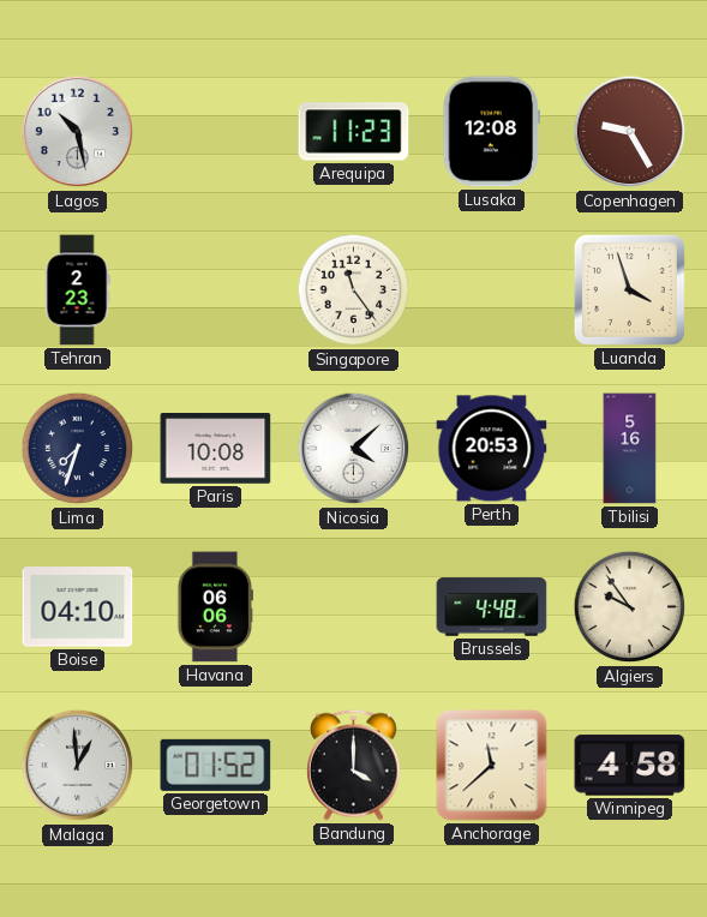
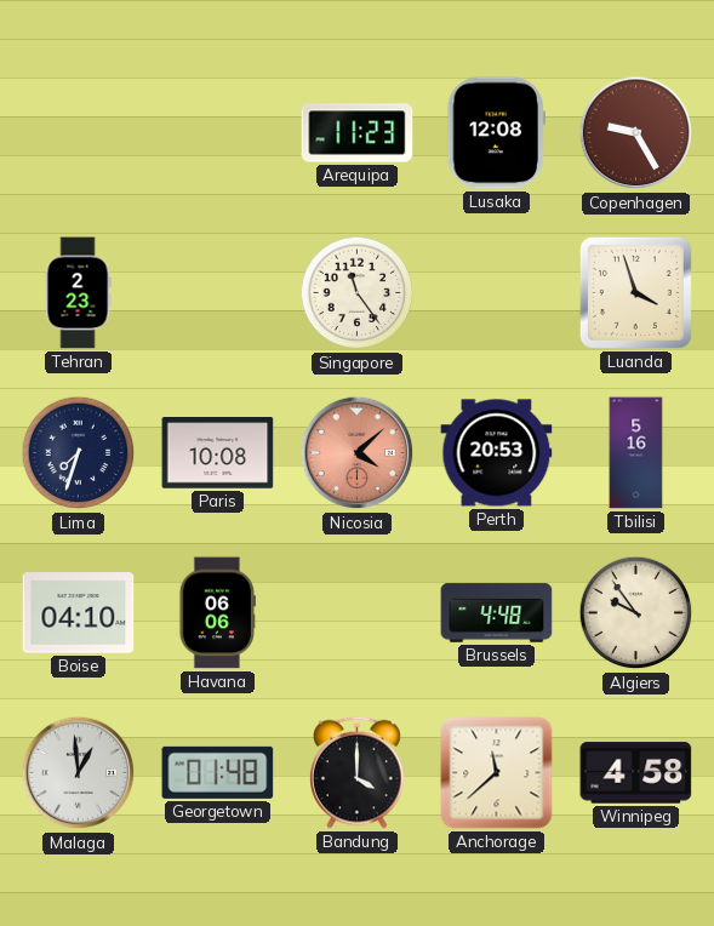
Lagos: 10:28 -> none
Nicosia dial: white -> salmon
Georgetown: 01:52 -> 01:48
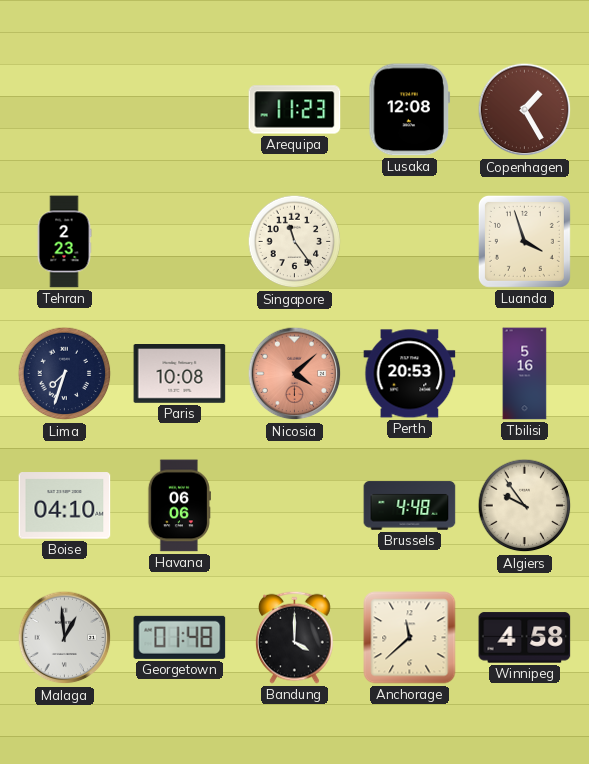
Copenhagen: 9:25 -> 1:25
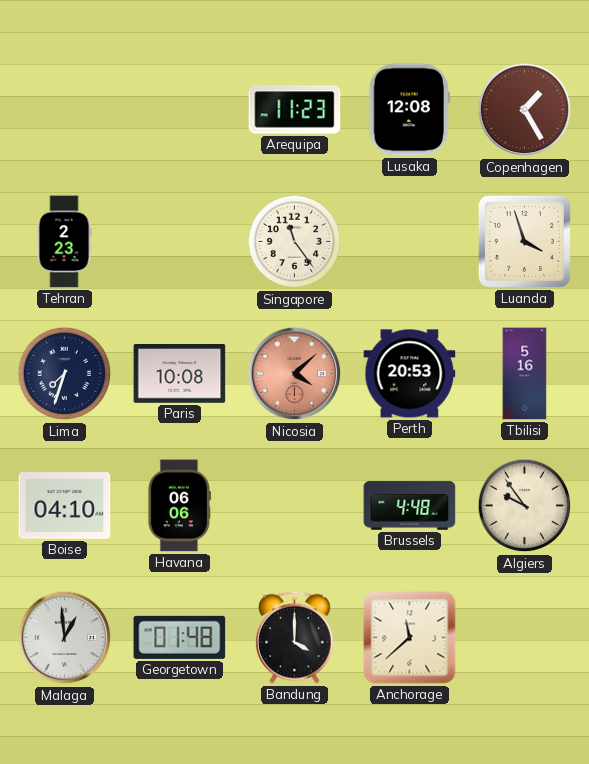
Winnipeg: 4:58 -> none
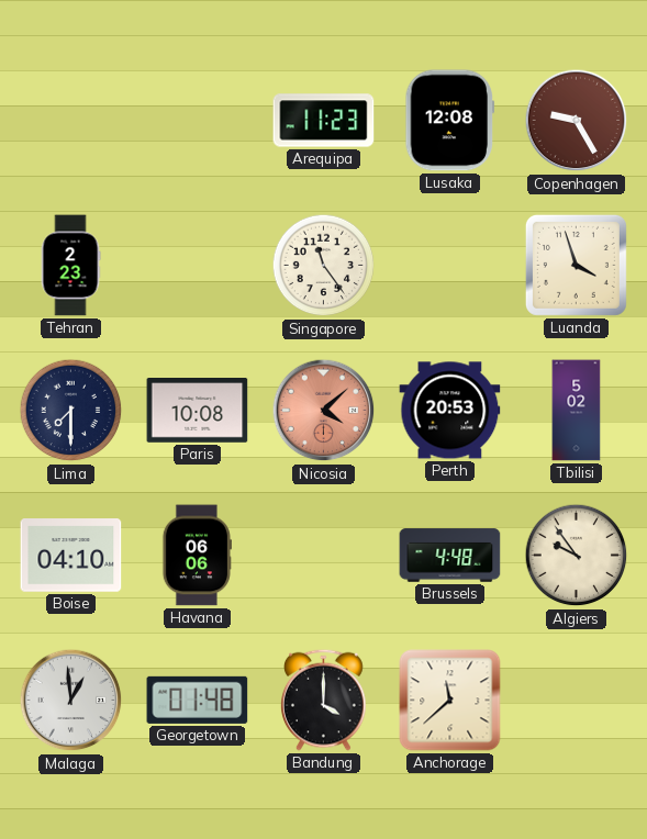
Copenhagen: 1:25 -> 9:25
Lima: 7:33 -> 7:30
Tbilisi: 5:16 -> 5:02
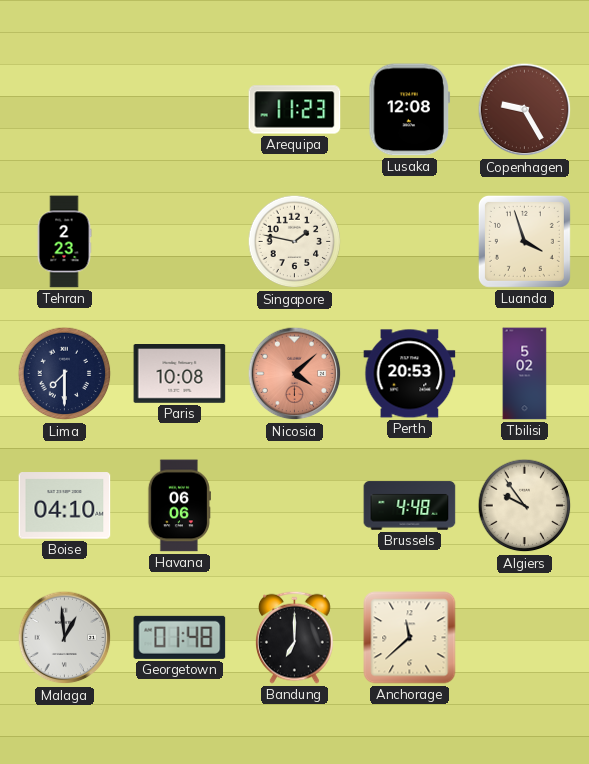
Singapore: 11:24 -> 1:47
Bandung: 4:00 -> 7:00
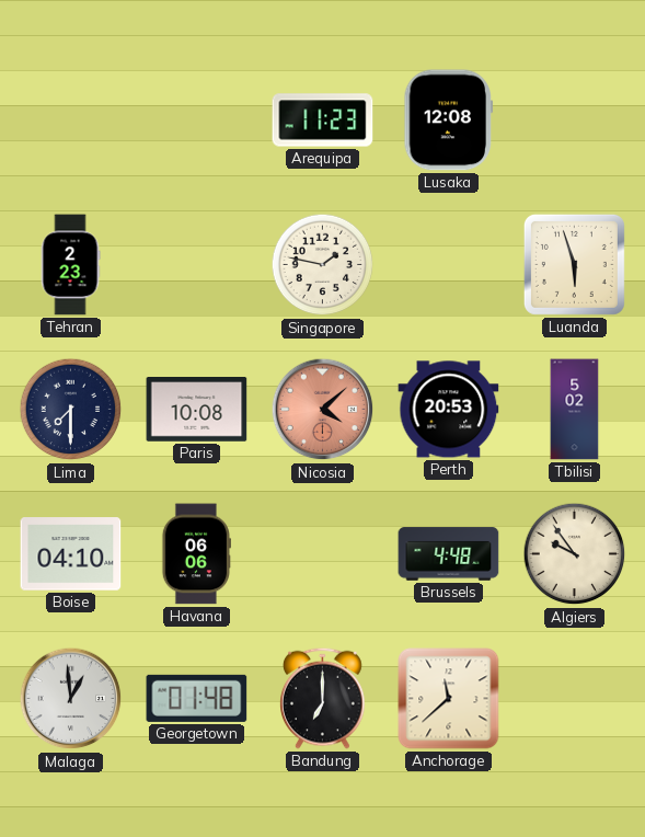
Copenhagen: 9:25 -> none
Luanda: 3:57 -> 5:57
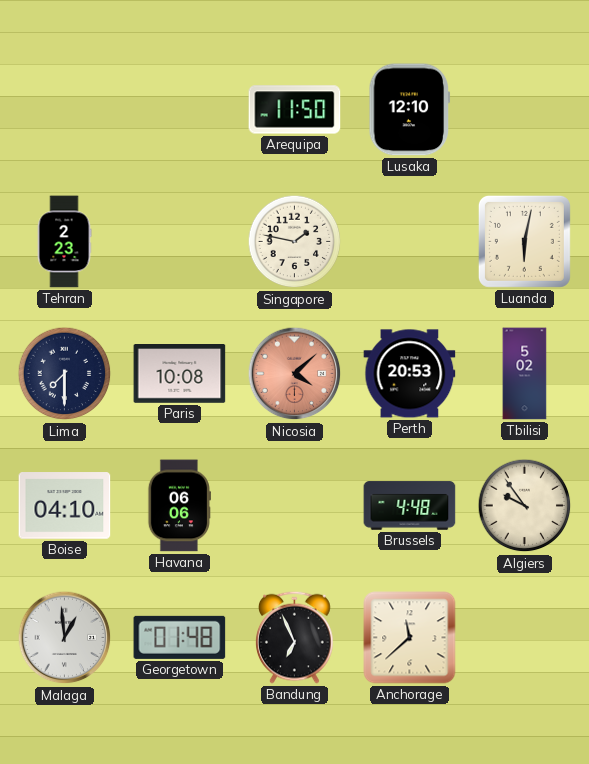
Arequipa: 11:23 -> 11:50
Lusaka: 12:08 -> 12:10
Luanda: 5:57 -> 6:02
Bandung: 7:00 -> 6:56
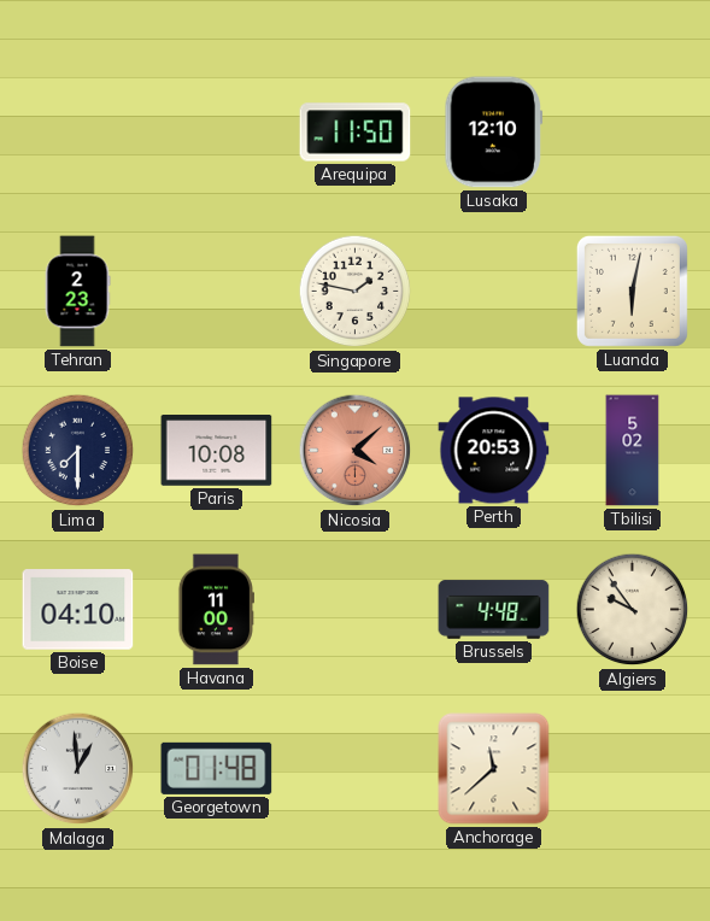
Havana: 06:06 -> 11:00
Bandung: 6:56 -> none
